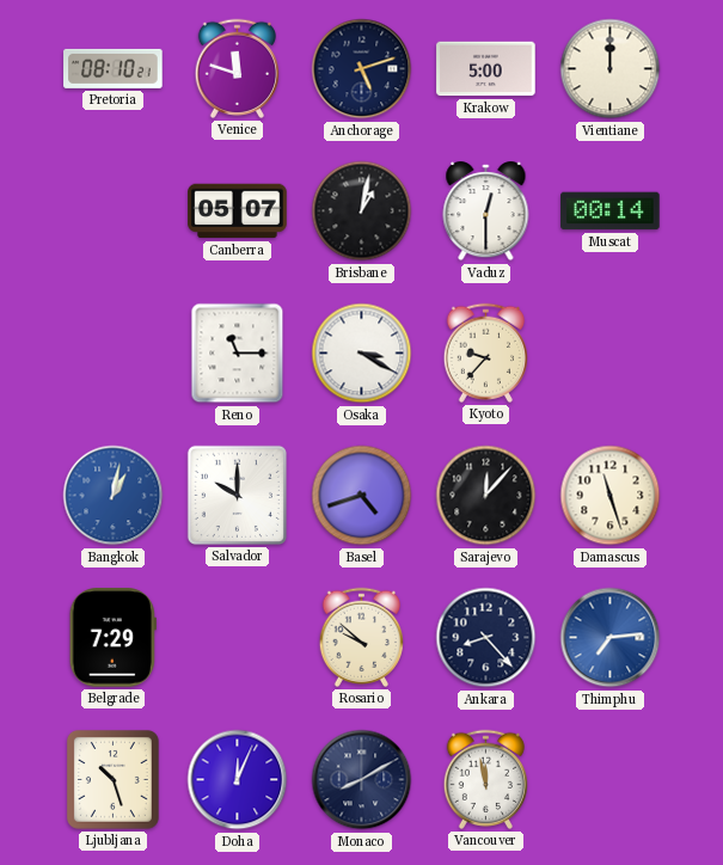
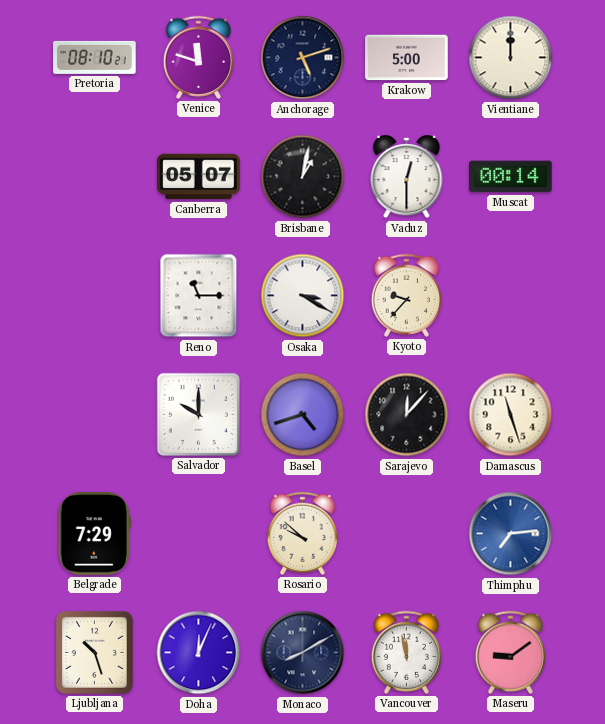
Bangkok: 1:02 -> none
Ankara: 8:23 -> none
Maseru: none -> 9:09
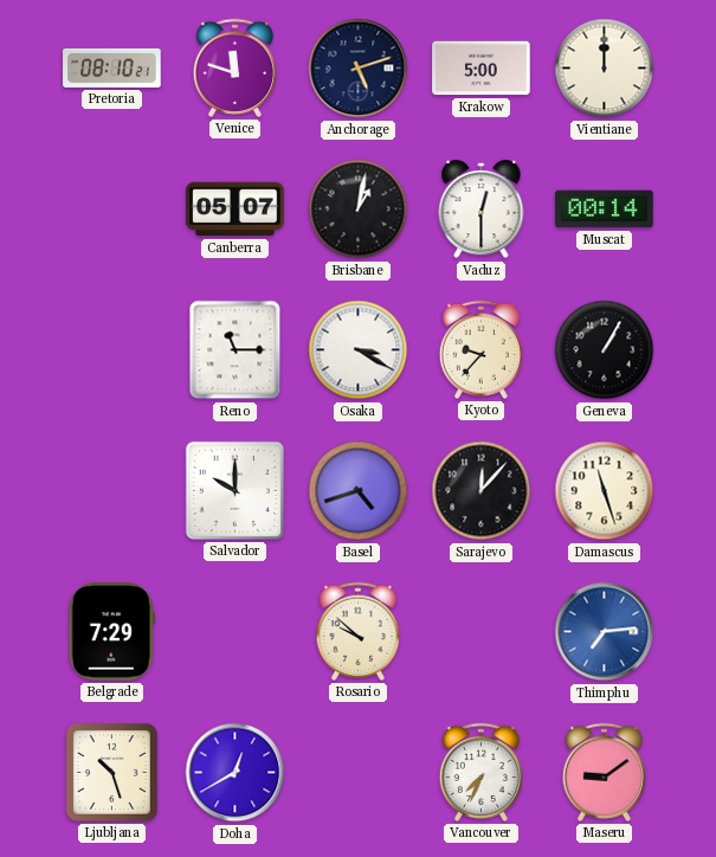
Geneva: none -> 1:05
Doha: 12:04 -> 12:40
Monaco: 8:10 -> none
Vancouver: 11:58 -> 7:34
